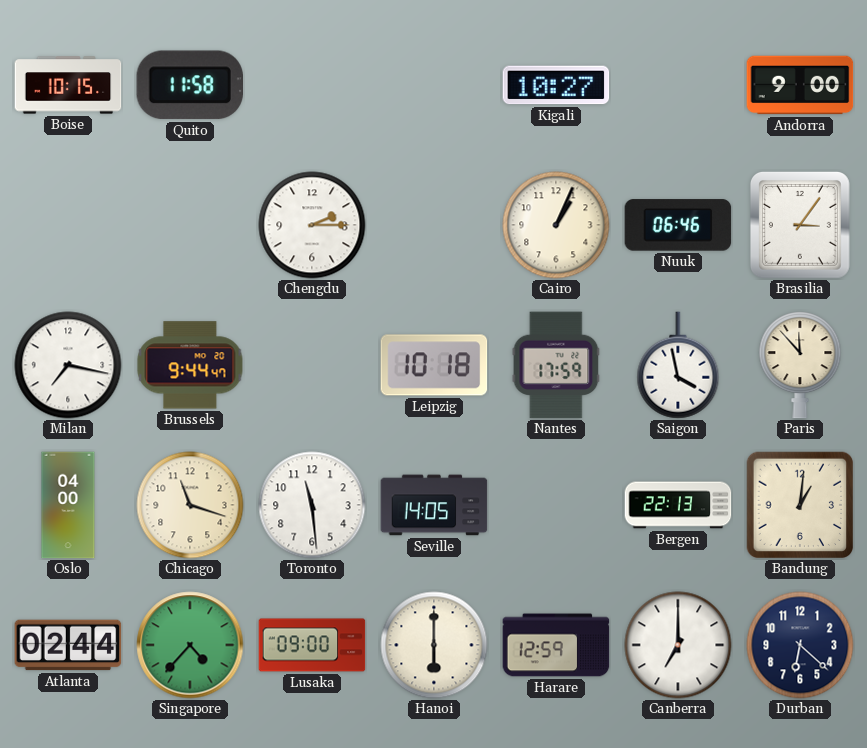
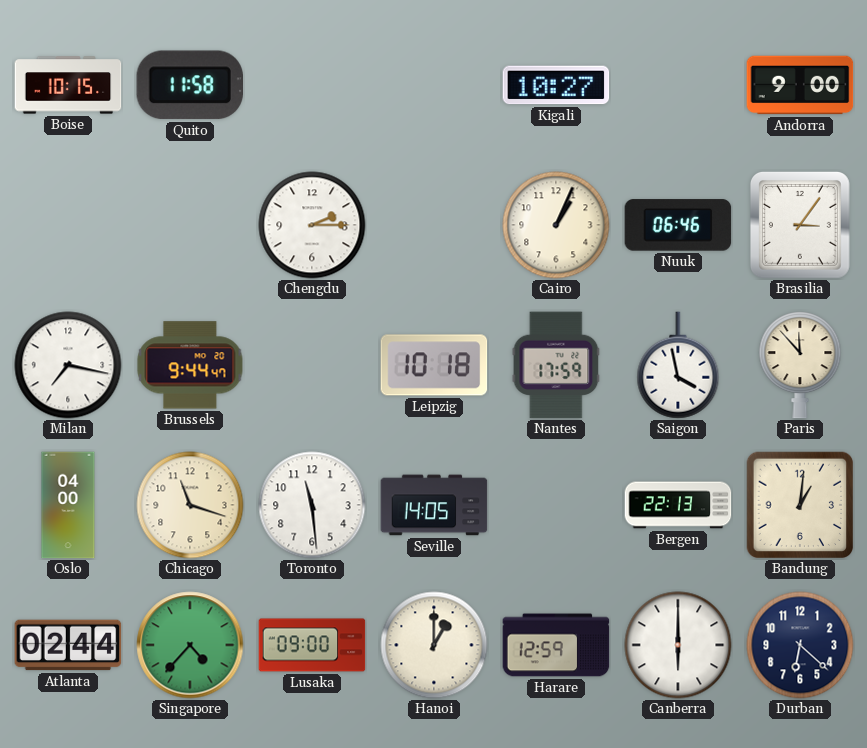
Hanoi: 6:00 -> 1:00
Canberra: 7:00 -> 6:00
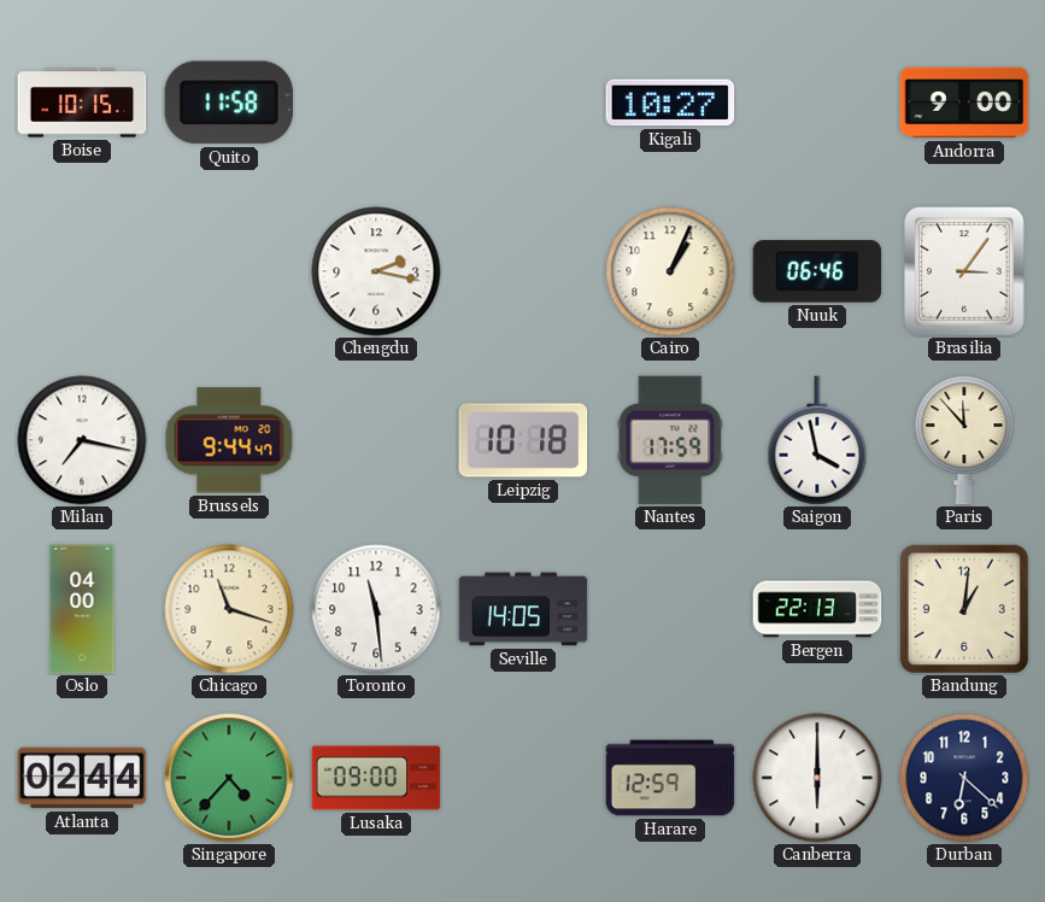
Chengdu: 2:15 -> 2:17
Hanoi: 1:00 -> none
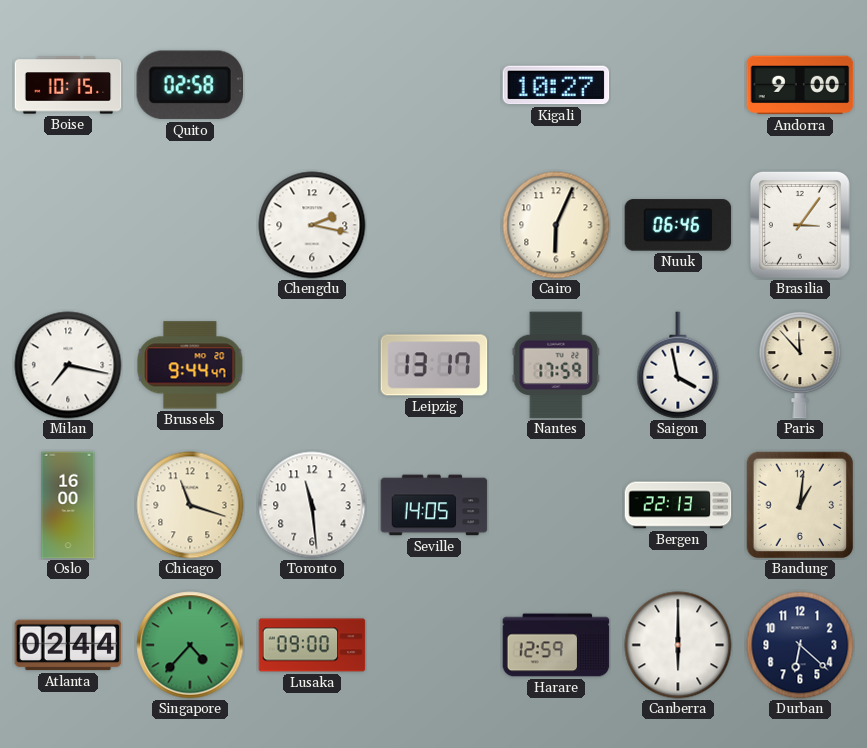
Quito: 11:58 -> 02:58
Cairo: 1:04 -> 6:04
Leipzig: 10:18 -> 13:17
Oslo: 04:00 -> 16:00
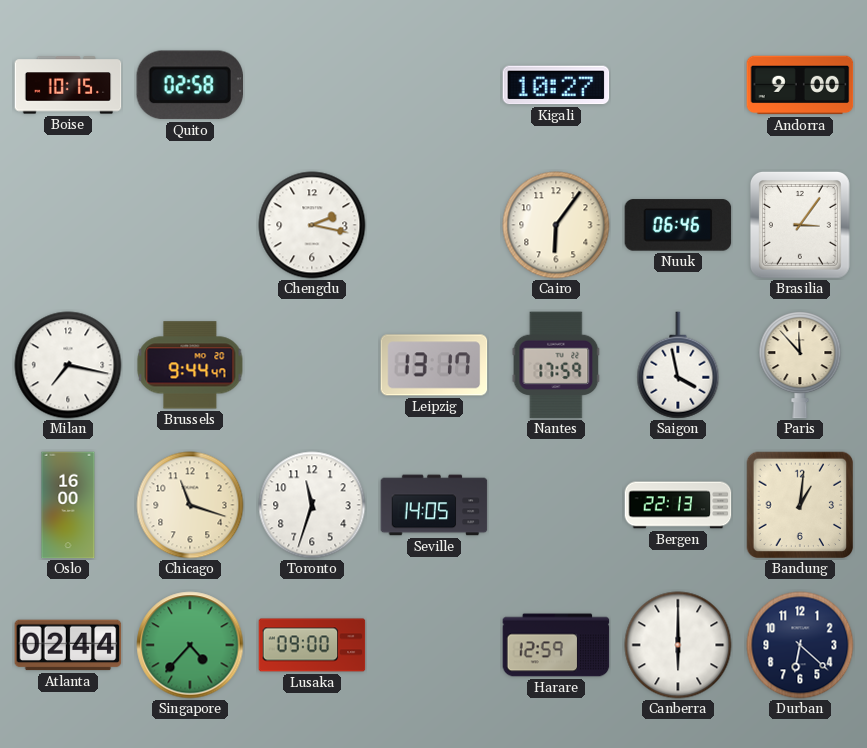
Cairo: 6:04 -> 6:06
Toronto: 11:29 -> 11:33
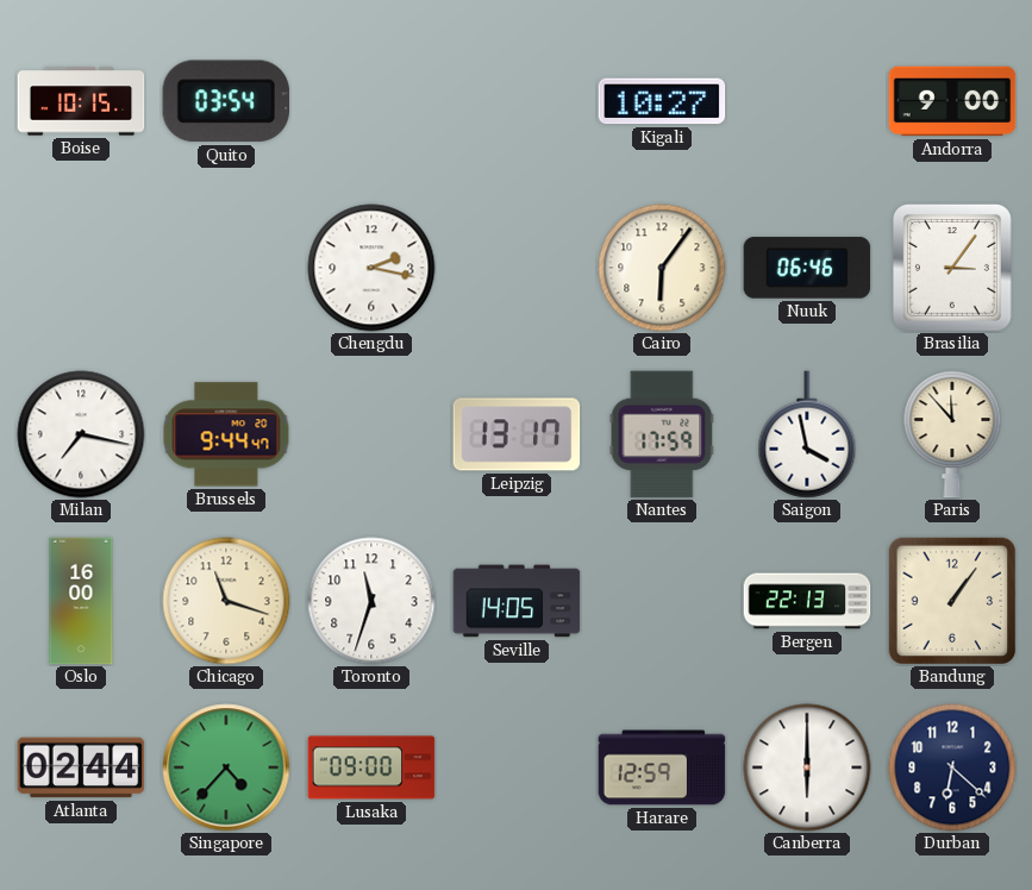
Quito: 02:58 -> 03:54
Bandung: 1:01 -> 1:06
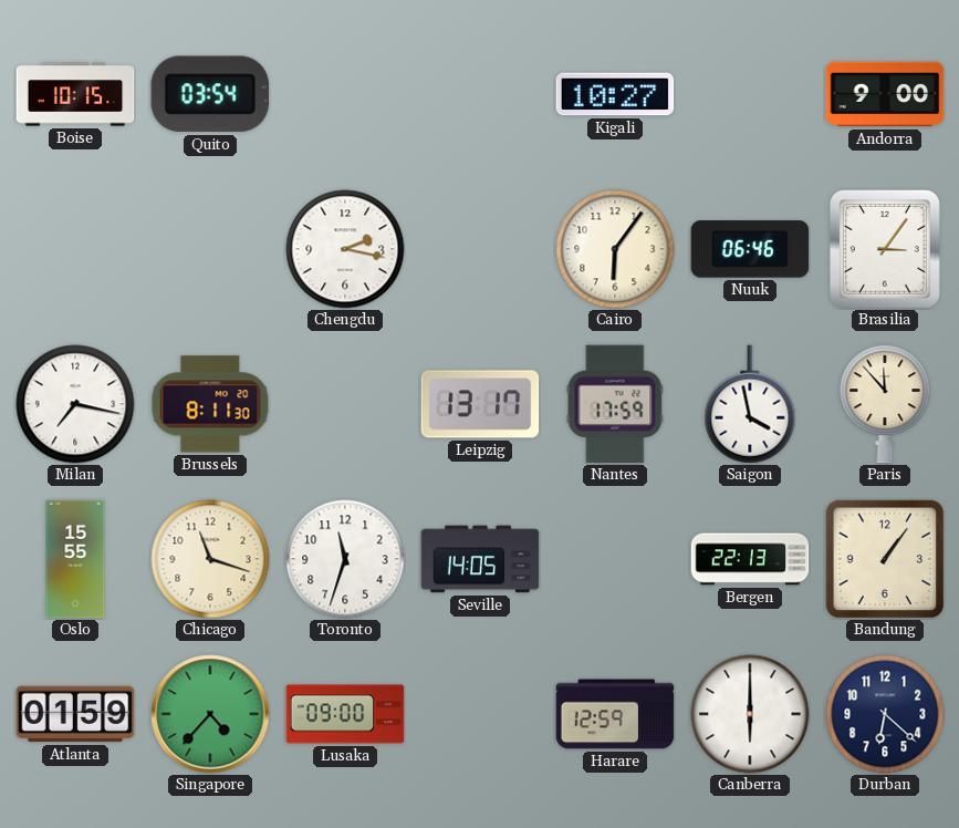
Brussels: 9:44 -> 8:11
Oslo: 16:00 -> 15:55
Atlanta: 02:44 -> 01:59
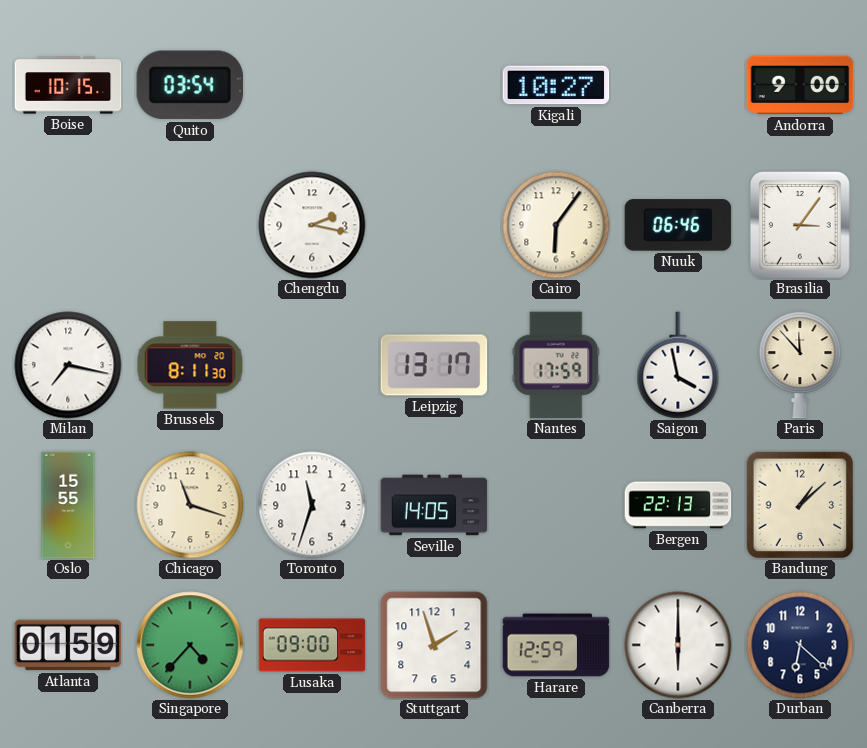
Bandung: 1:06 -> 1:08
Stuttgart: none -> 1:57
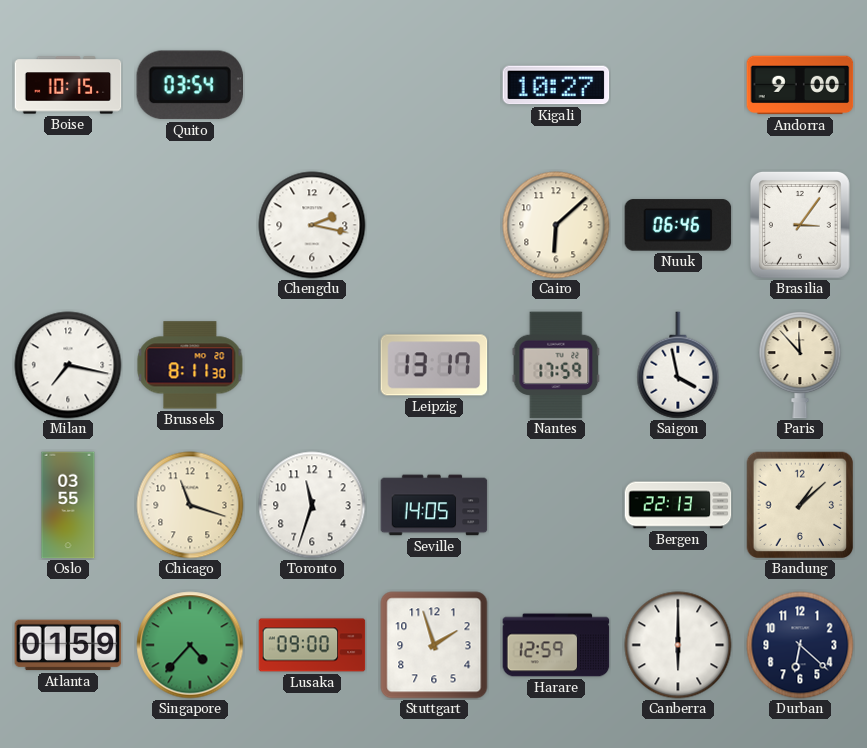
Cairo: 6:06 -> 6:08
Oslo: 15:55 -> 03:55
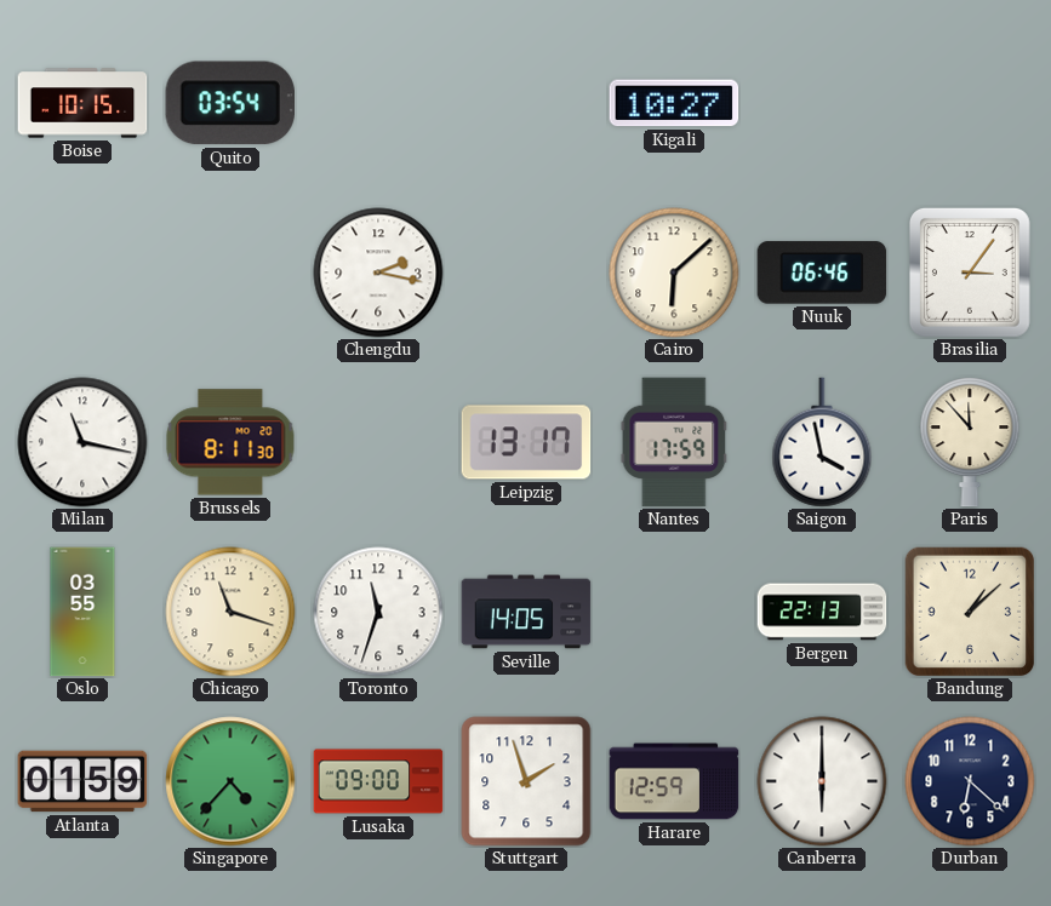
Andorra: 9:00 -> none
Milan: 7:17 -> 11:17
